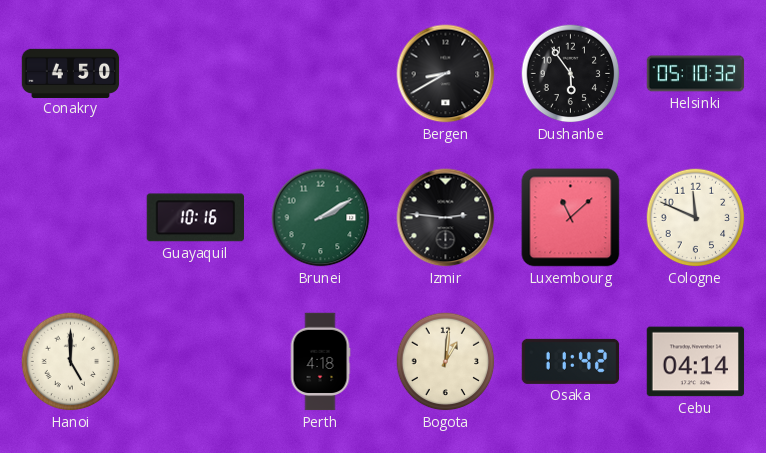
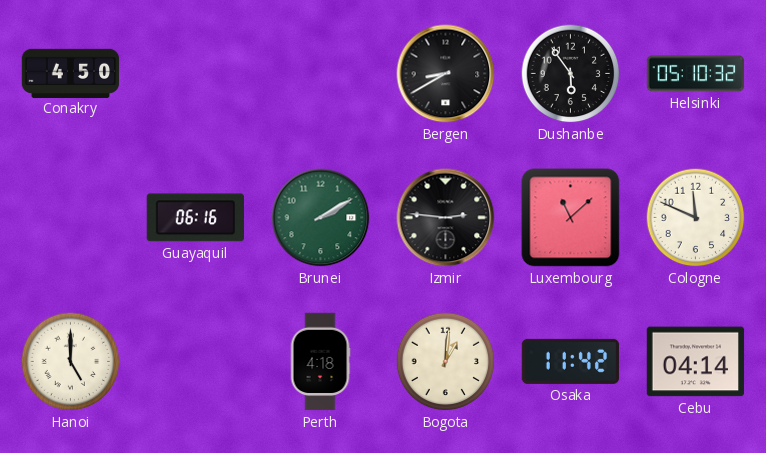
Guayaquil: 10:16 -> 06:16
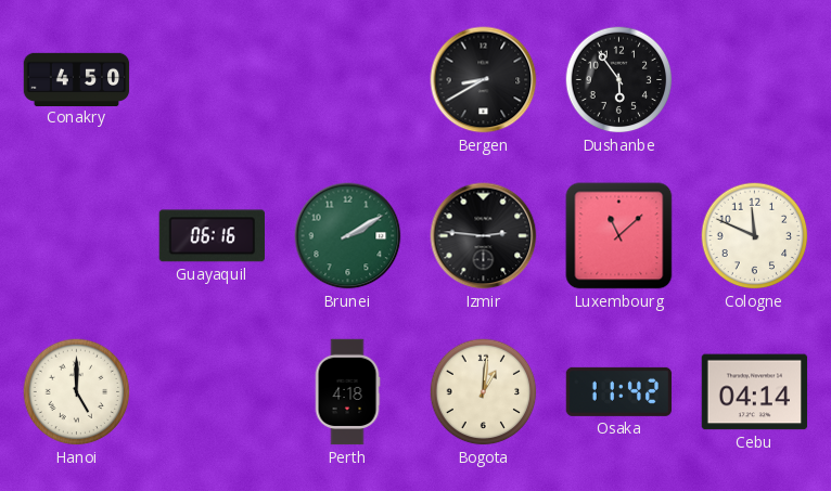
Helsinki: 05:10 -> none
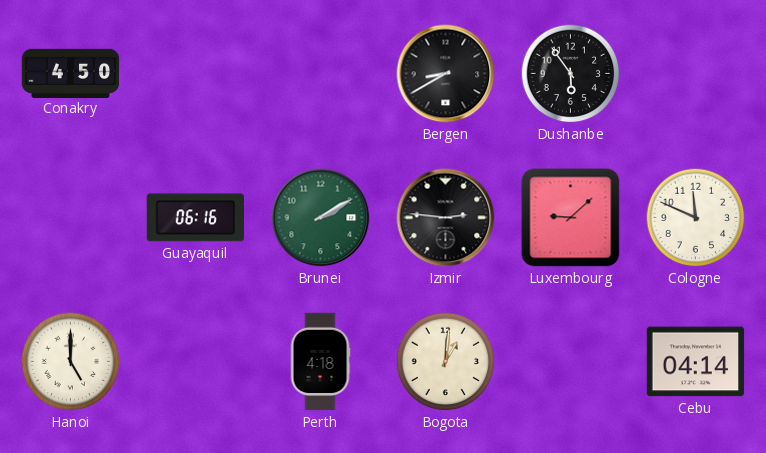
Luxembourg: 11:08 -> 9:08
Osaka: 11:42 -> none
